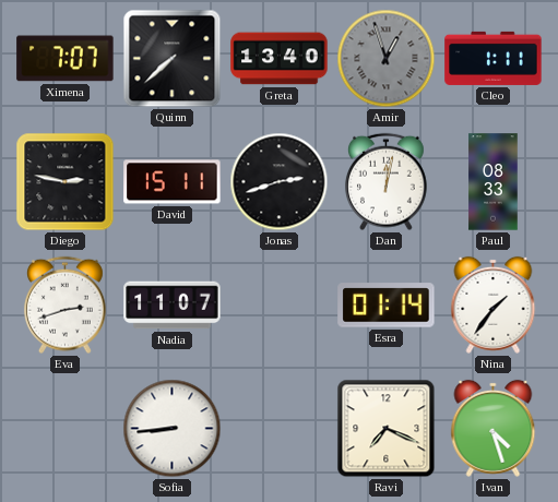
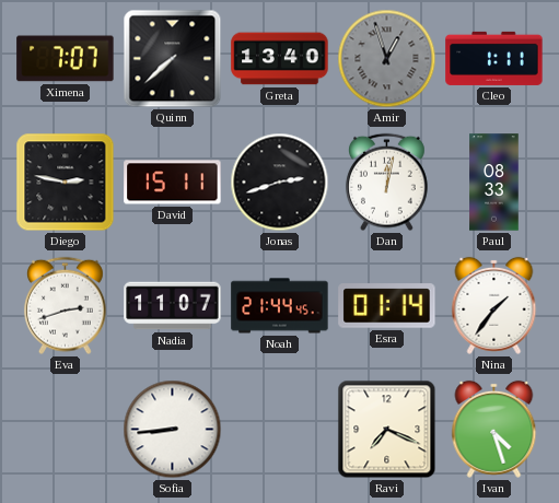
Noah: none -> 21:44
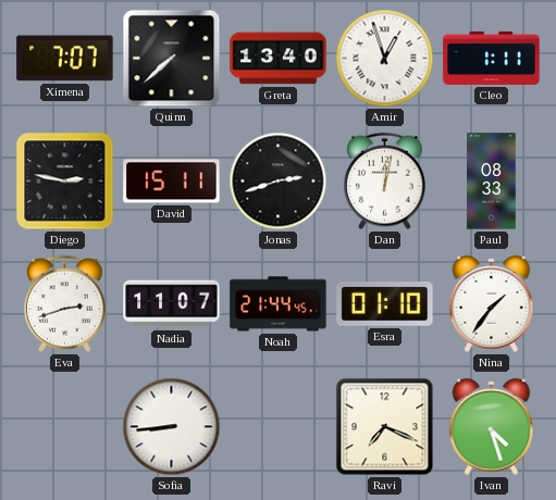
Amir dial: grey -> white
Esra: 01:14 -> 01:10
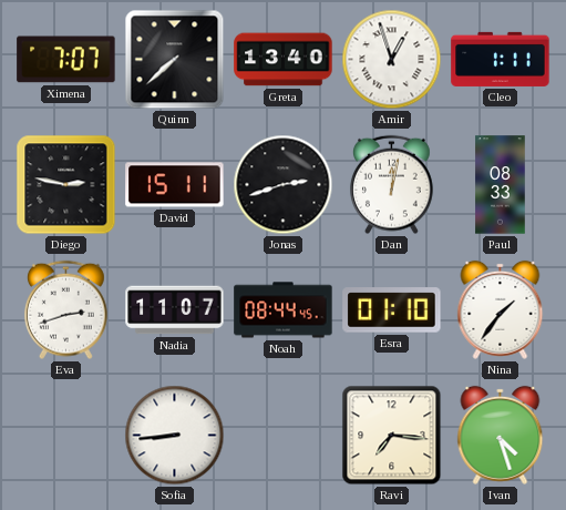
Noah: 21:44 -> 08:44
Ravi: 7:19 -> 7:16
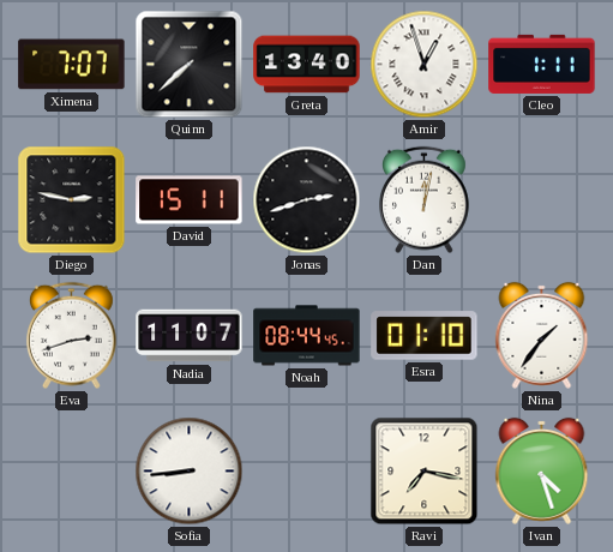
Paul: 08:33 -> none
Ravi: 7:16 -> 7:17
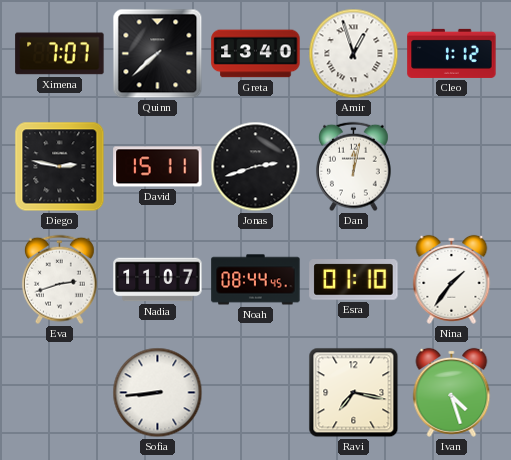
Cleo: 1:11 -> 1:12
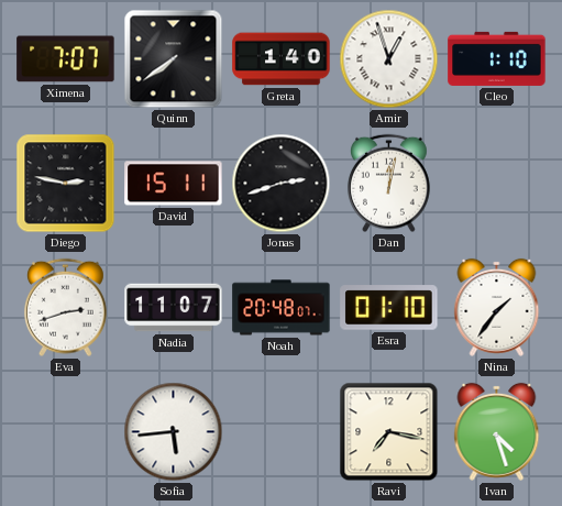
Quinn: 7:38 -> 7:39
Greta: 13:40 -> 1:40
Cleo: 1:12 -> 1:10
Noah: 08:44 -> 20:48
Sofia: 8:44 -> 5:44
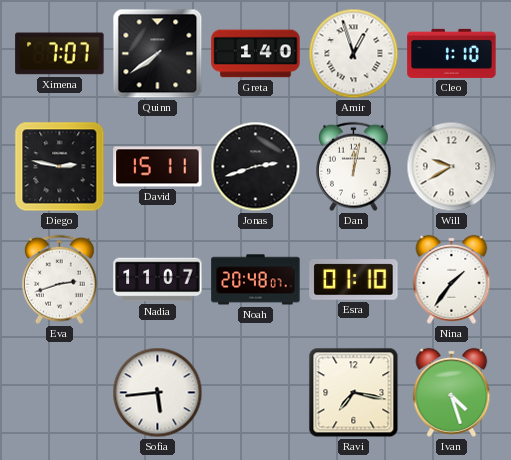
Will: none -> 9:40
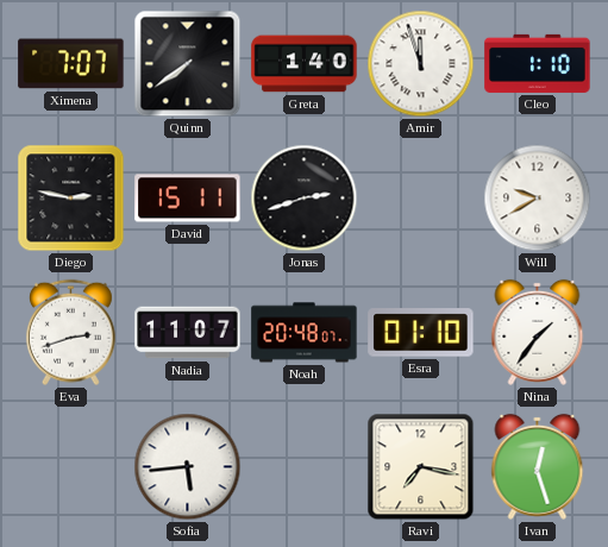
Amir: 12:57 -> 11:57
Dan: 12:02 -> none
Ivan: 4:27 -> 12:27
